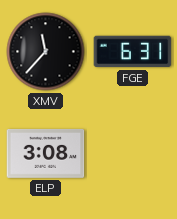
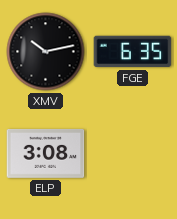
XMV: 11:37 -> 10:13
FGE: 6:31 -> 6:35
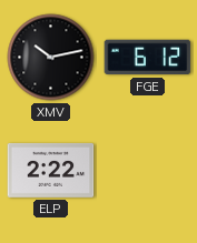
FGE: 6:35 -> 6:12
ELP: 3:08 -> 2:22
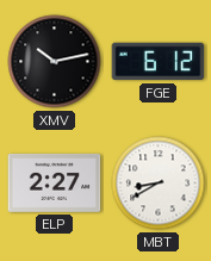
ELP: 2:22 -> 2:27
MBT: none -> 8:40
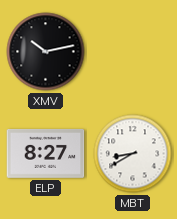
FGE: 6:12 -> none
ELP: 2:27 -> 8:27
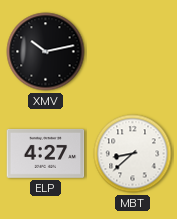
ELP: 8:27 -> 4:27
MBT: 8:40 -> 8:38
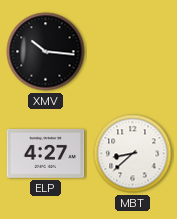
XMV: 10:13 -> 10:16
